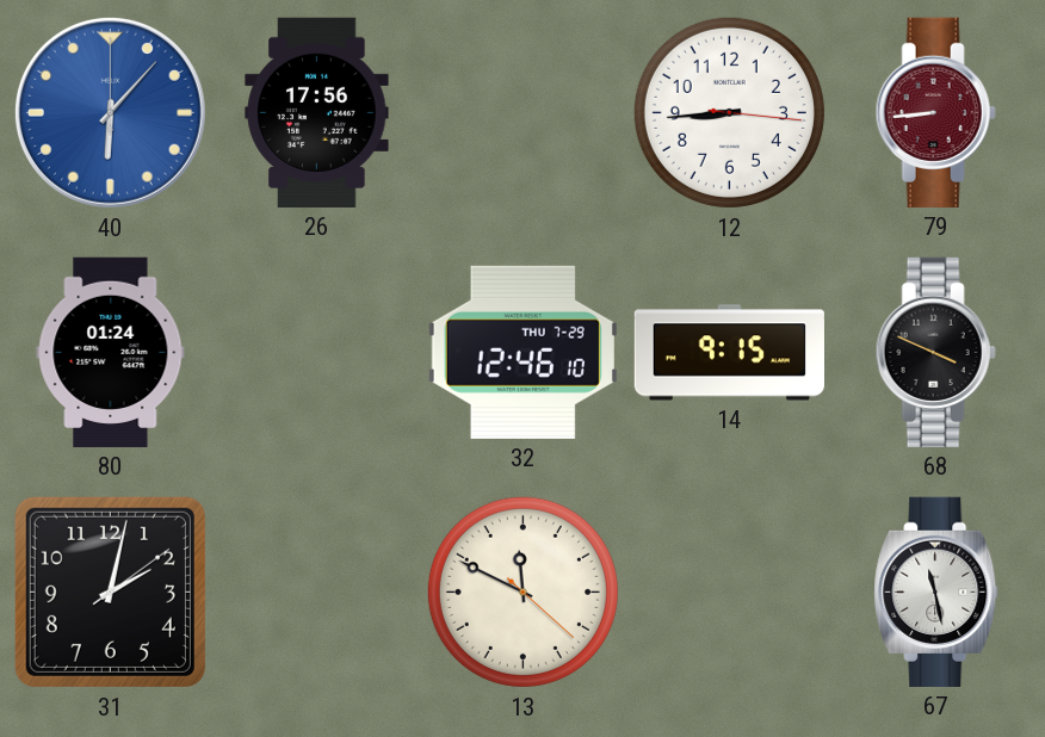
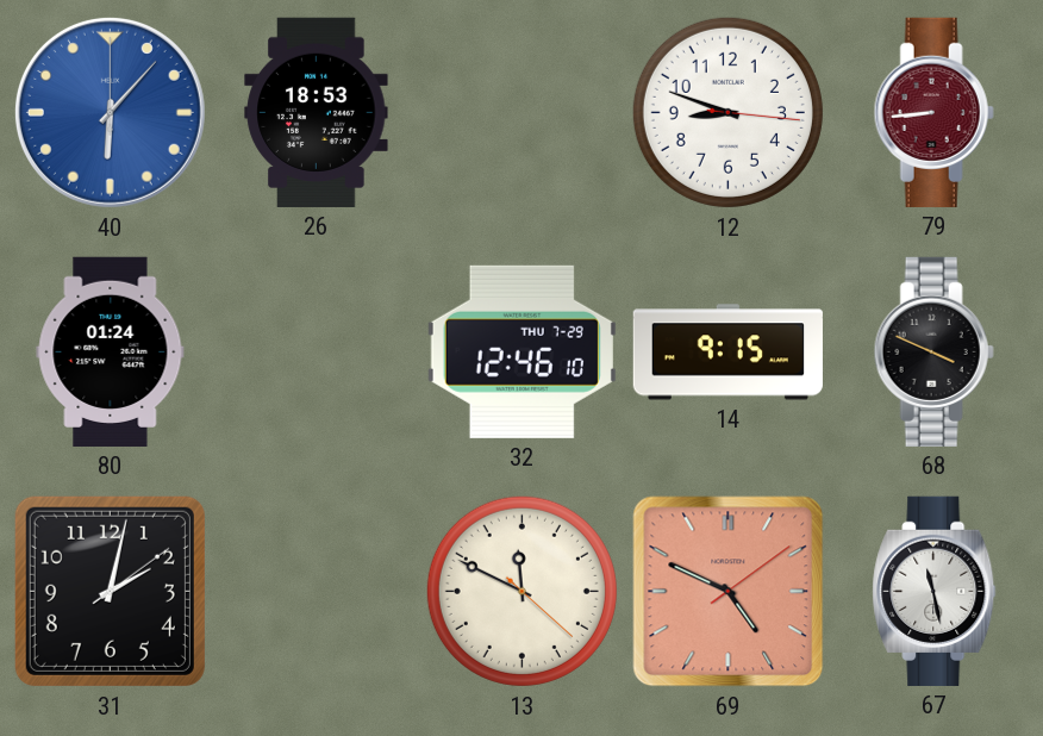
26: 17:56 -> 18:53
12: 8:44 -> 8:48
69: none -> 4:49
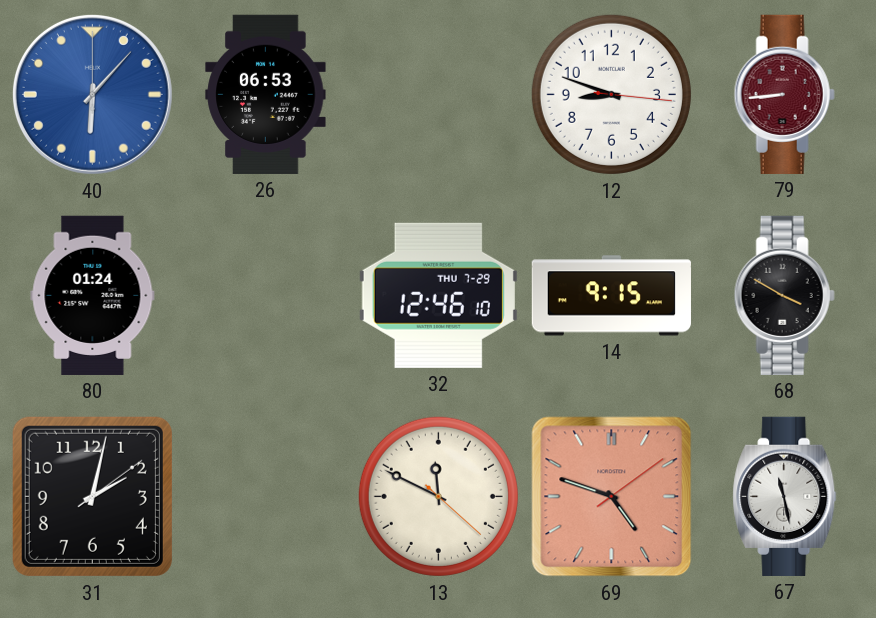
26: 18:53 -> 06:53
68: 3:49 -> 3:50
69: 4:49 -> 4:48
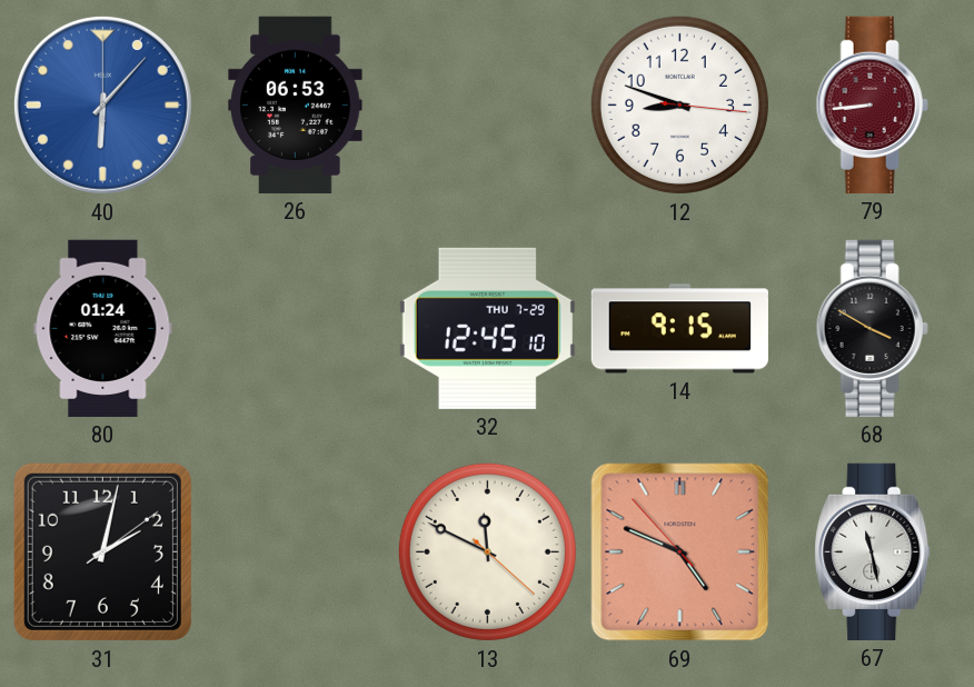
32: 12:46 -> 12:45
69: 4:48:09 -> 4:48:53
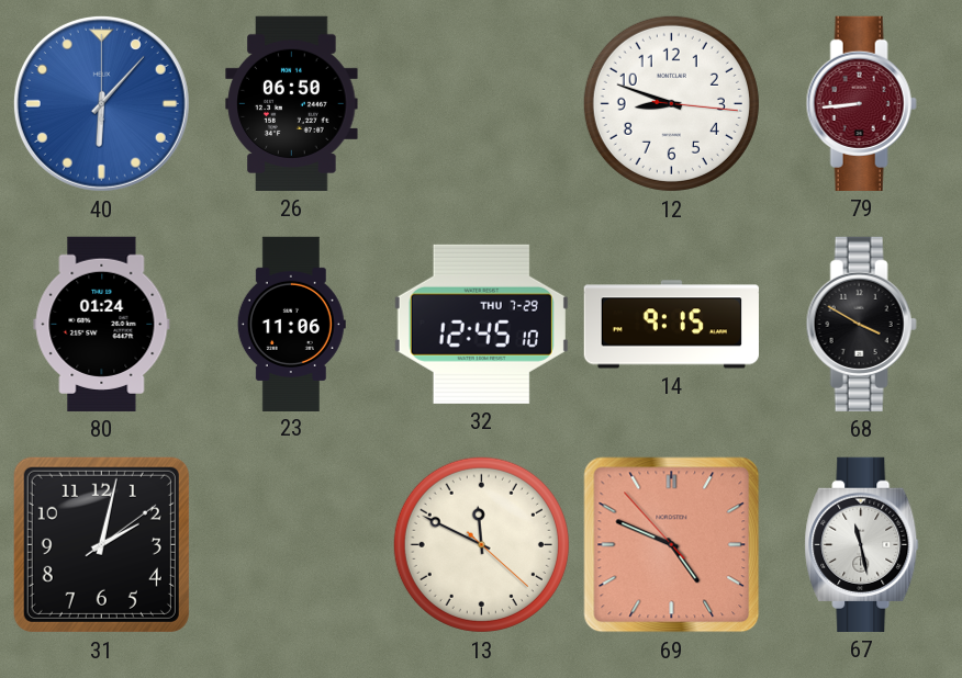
26: 06:53 -> 06:50
23: none -> 11:06
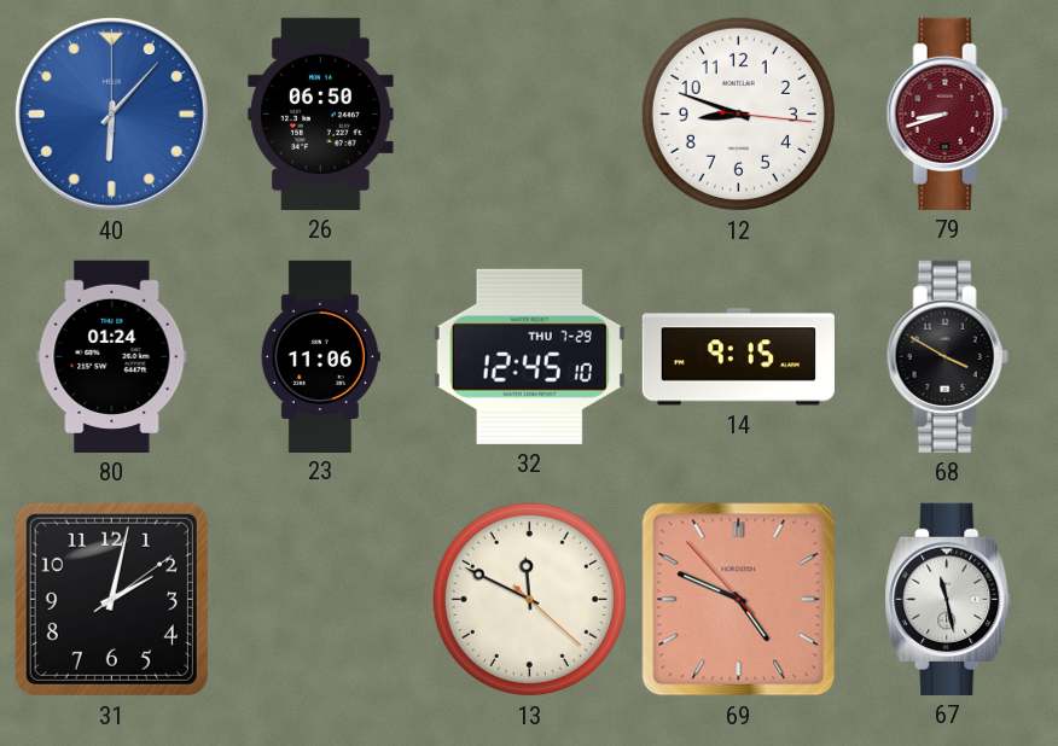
79: 8:44 -> 8:42
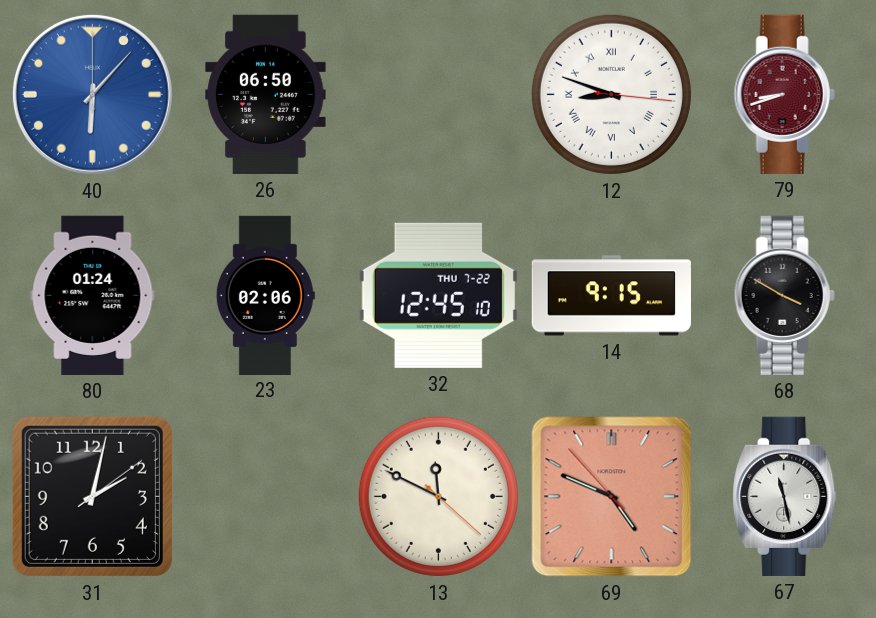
12 numerals: Arabic -> Roman
23: 11:06 -> 02:06
32 date: THU 7-29 -> THU 7-22
